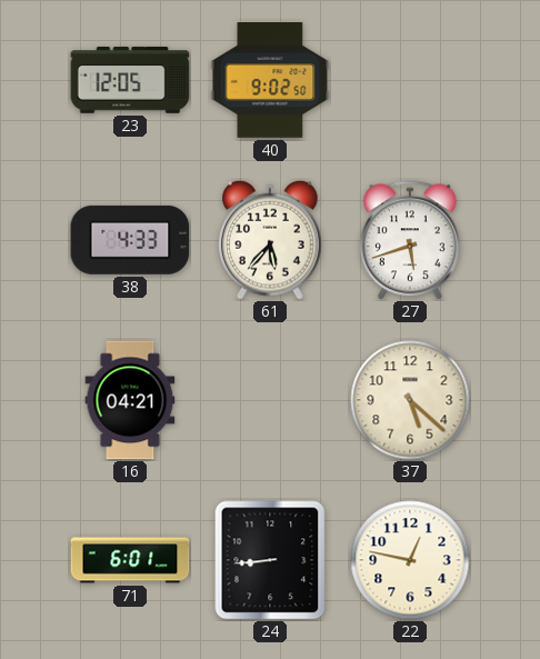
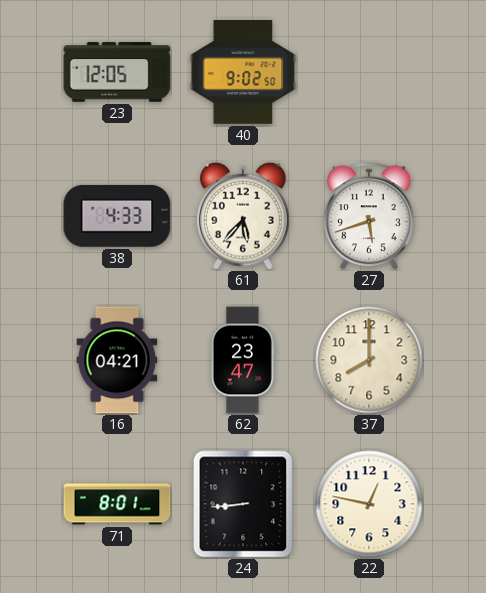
62: none -> 23:47
37: 5:22 -> 8:00
71: 6:01 -> 8:01
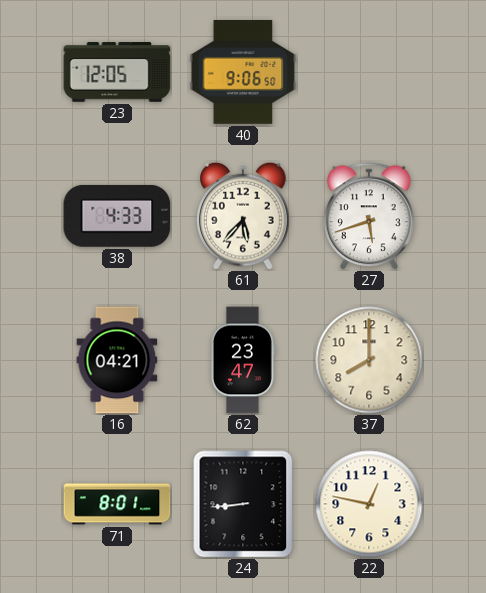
40: 9:02 -> 9:06
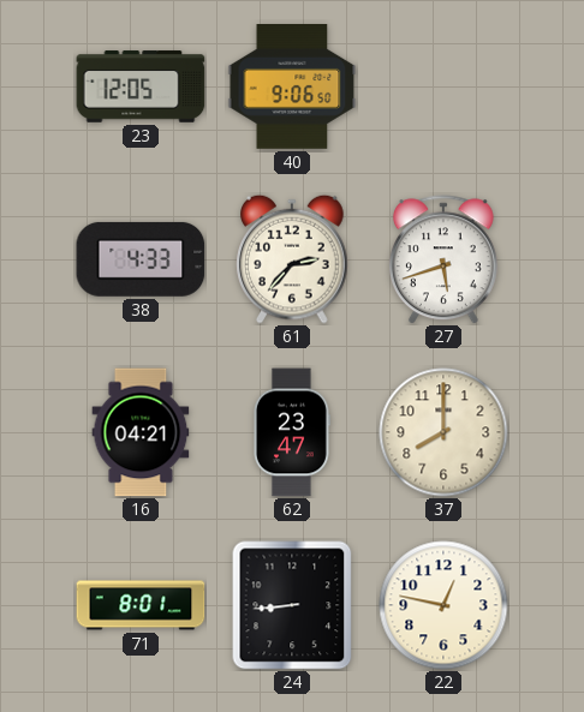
61: 5:37 -> 2:37
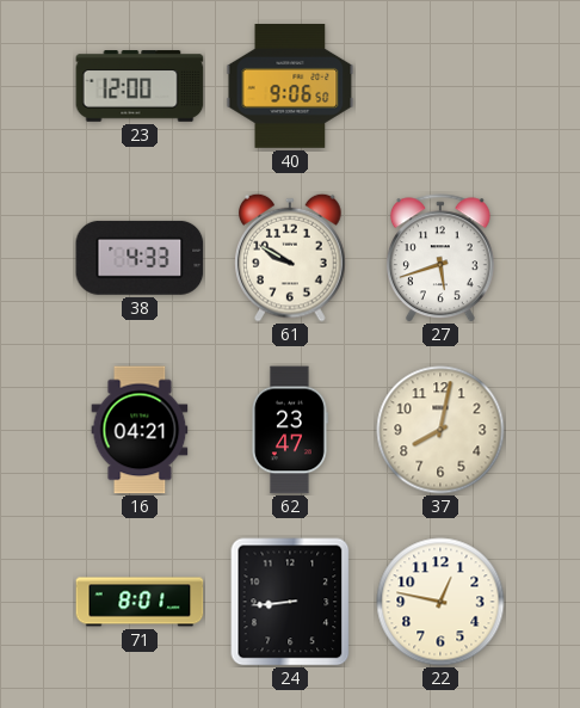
23: 12:05 -> 12:00
61: 2:37 -> 9:50
37: 8:00 -> 8:02
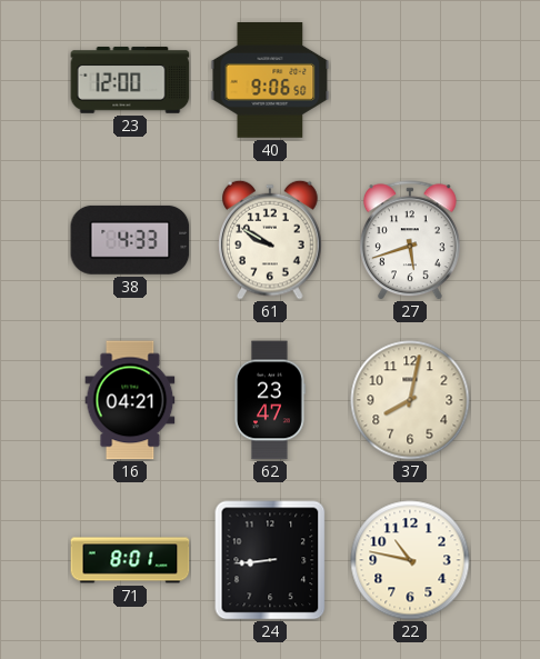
22: 12:47 -> 10:47
